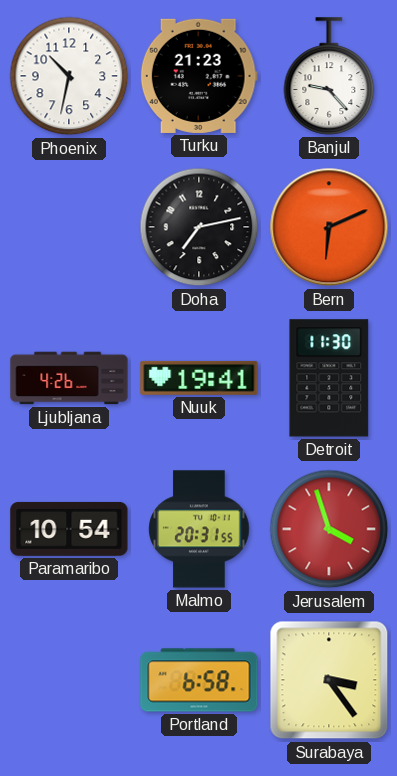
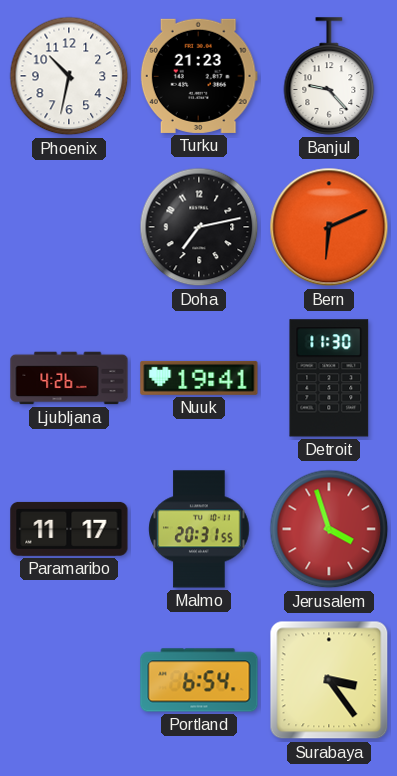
Paramaribo: 10:54 -> 11:17
Portland: 6:58 -> 6:54
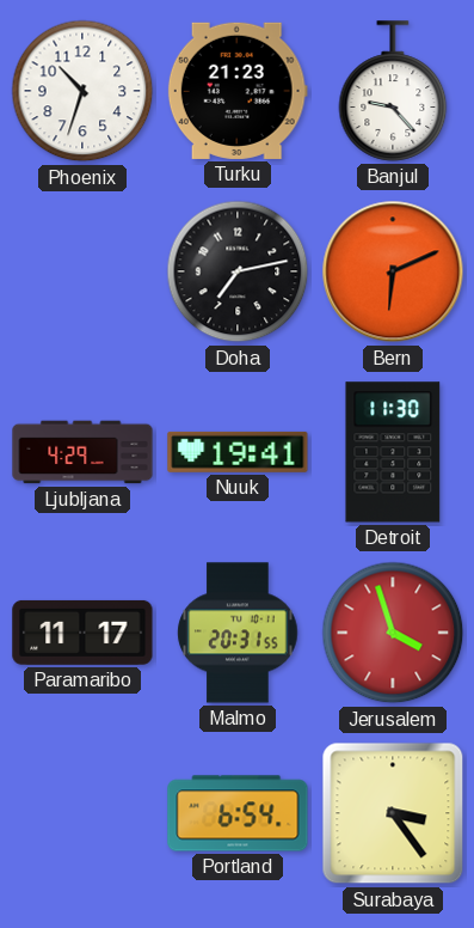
Phoenix: 10:32 -> 10:33
Ljubljana: 4:26 -> 4:29
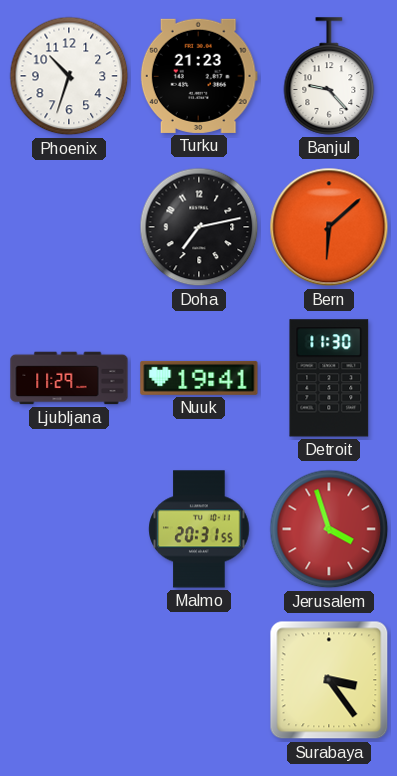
Bern: 6:11 -> 6:08
Ljubljana: 4:29 -> 11:29
Paramaribo: 11:17 -> none
Portland: 6:54 -> none
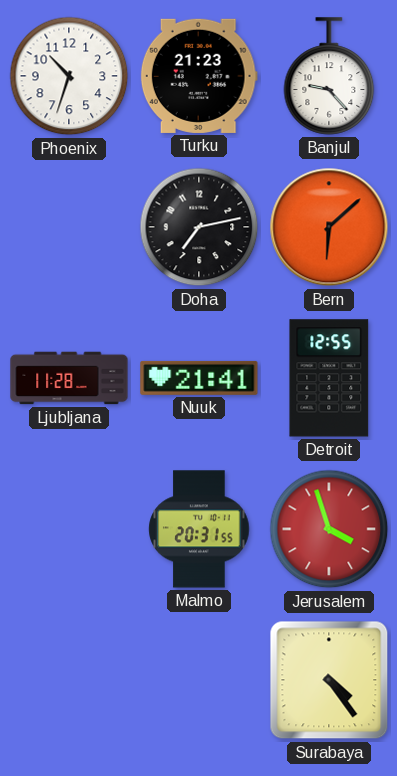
Ljubljana: 11:29 -> 11:28
Nuuk: 19:41 -> 21:41
Detroit: 11:30 -> 12:55
Surabaya: 3:24 -> 4:24
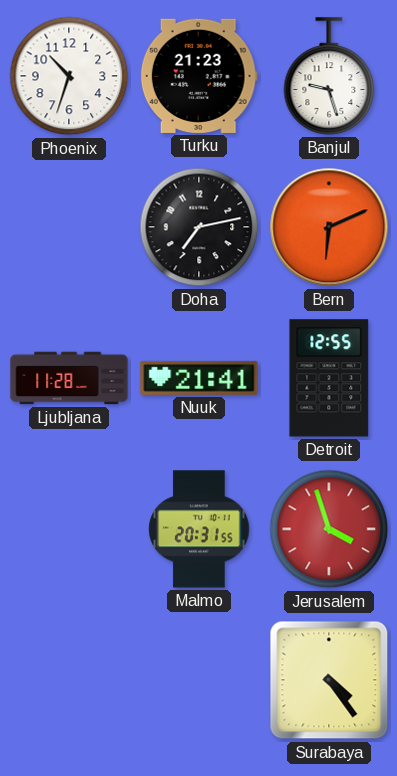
Banjul: 9:23 -> 9:27
Bern: 6:08 -> 6:11
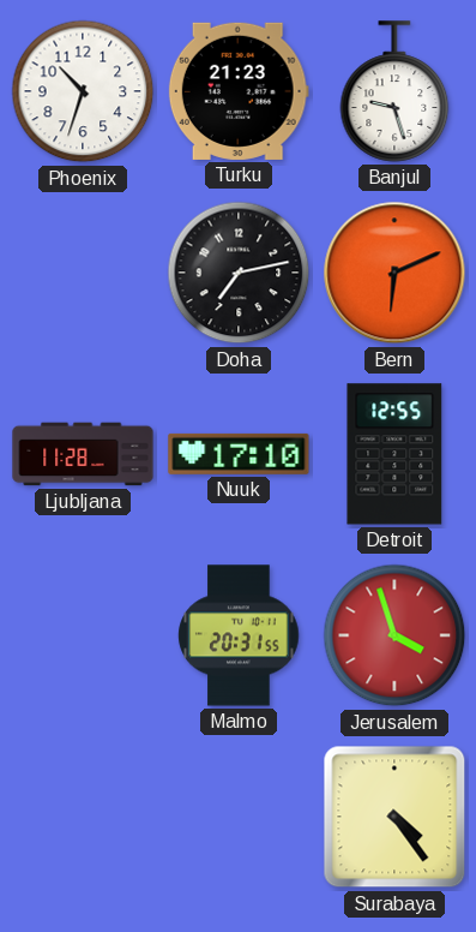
Nuuk: 21:41 -> 17:10
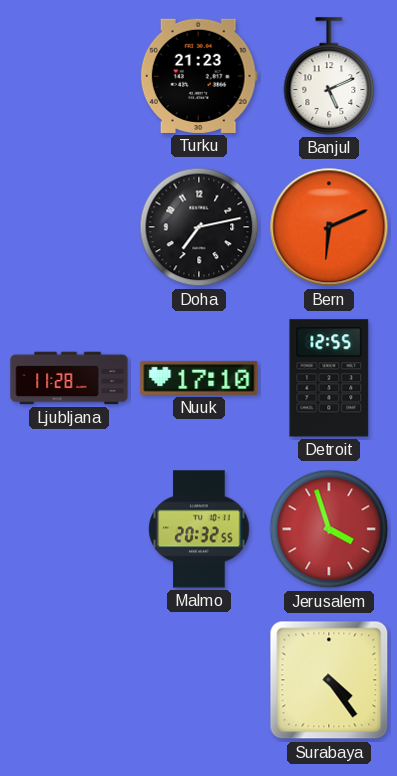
Phoenix: 10:33 -> none
Banjul: 9:27 -> 5:11
Malmo: 20:31 -> 20:32
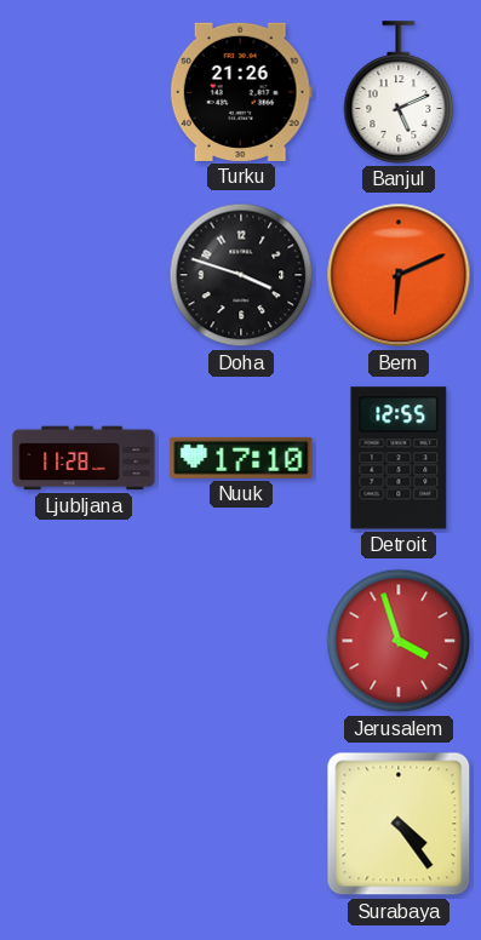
Turku: 21:23 -> 21:26
Doha: 7:13 -> 3:48
Malmo: 20:32 -> none
